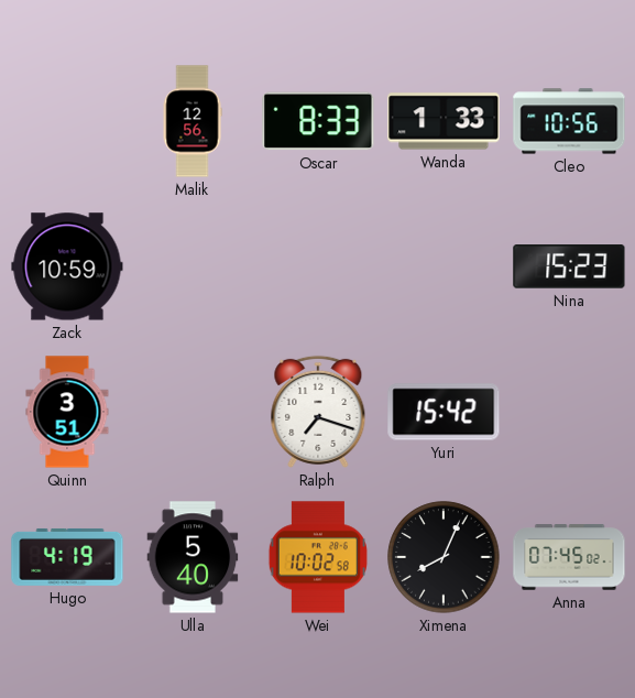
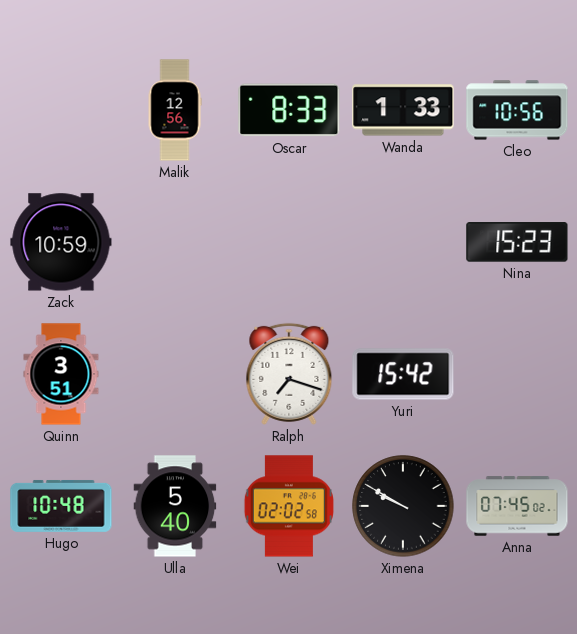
Hugo: 4:19 -> 10:48
Wei: 10:02 -> 02:02
Ximena: 8:04 -> 9:50
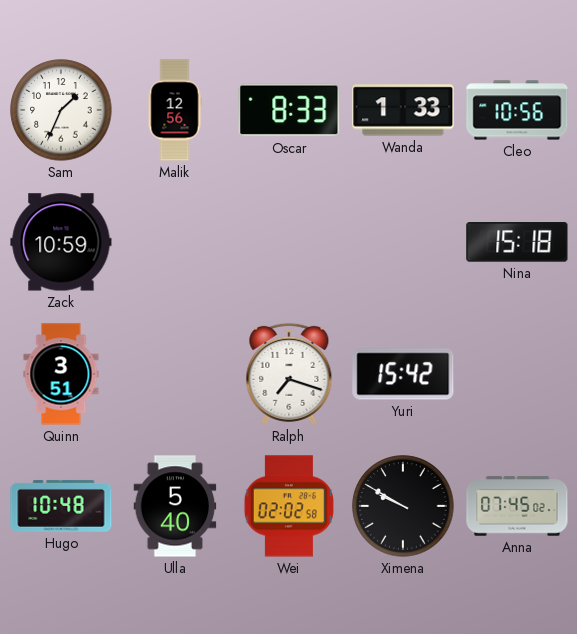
Sam: none -> 1:34
Nina: 15:23 -> 15:18
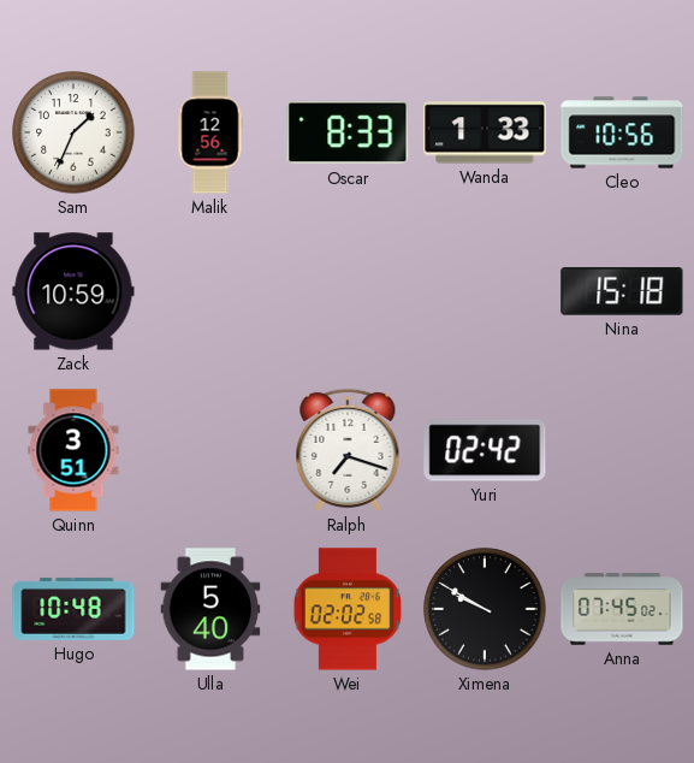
Yuri: 15:42 -> 02:42
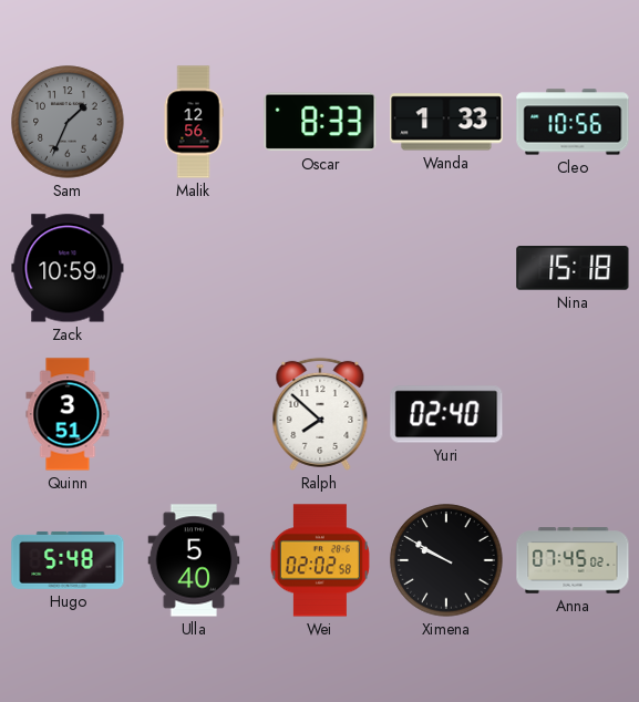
Sam dial: white -> grey
Ralph: 7:18 -> 7:52
Yuri: 02:42 -> 02:40
Hugo: 10:48 -> 5:48
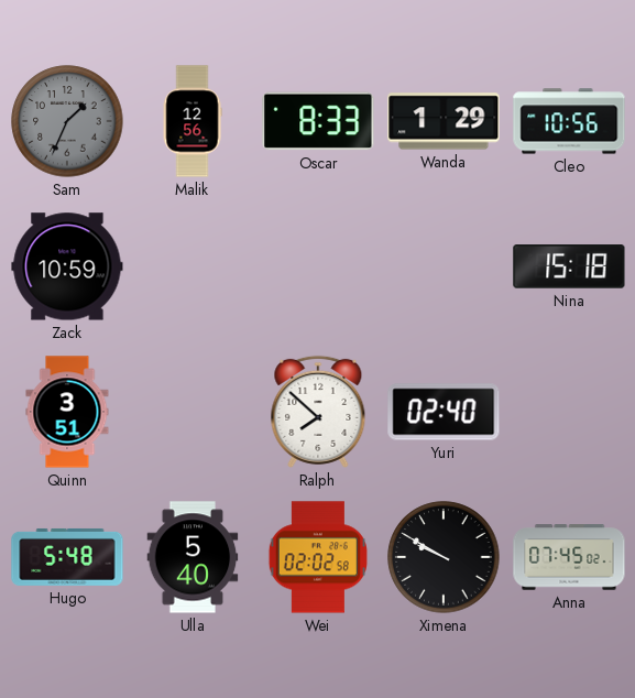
Wanda: 1:33 -> 1:29
